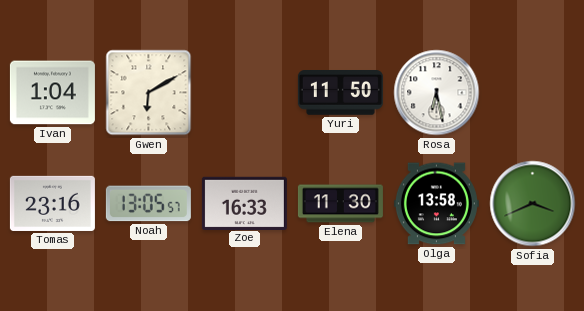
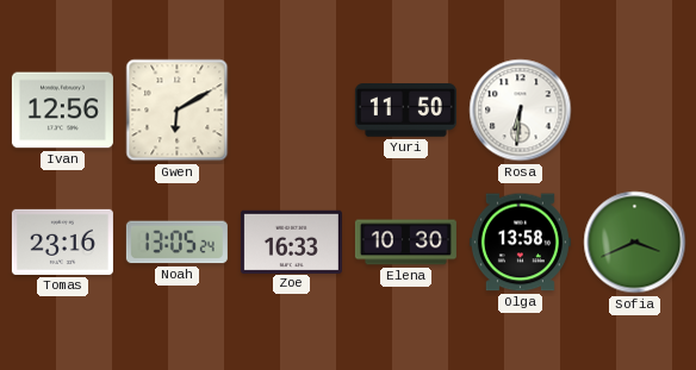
Ivan: 1:04 -> 12:56
Rosa: 6:28 -> 6:31
Noah: 13:05:57 -> 13:05:24
Elena: 11:30 -> 10:30
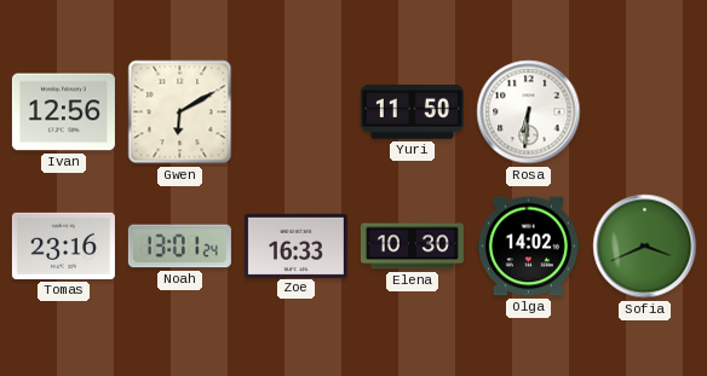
Noah: 13:05 -> 13:01
Olga: 13:58 -> 14:02
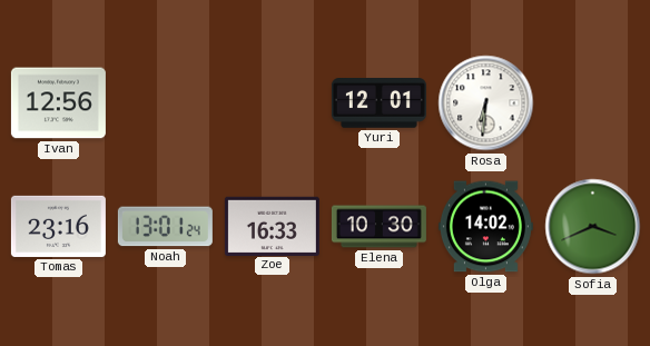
Gwen: 6:10 -> none
Yuri: 11:50 -> 12:01
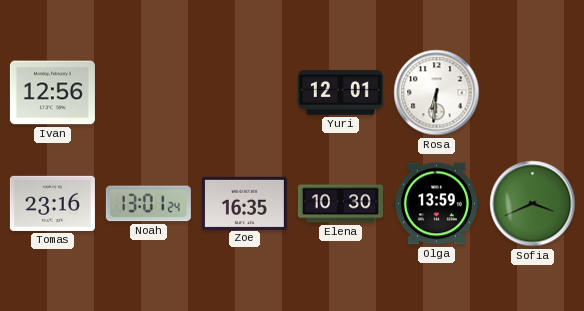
Zoe: 16:33 -> 16:35
Olga: 14:02 -> 13:59
